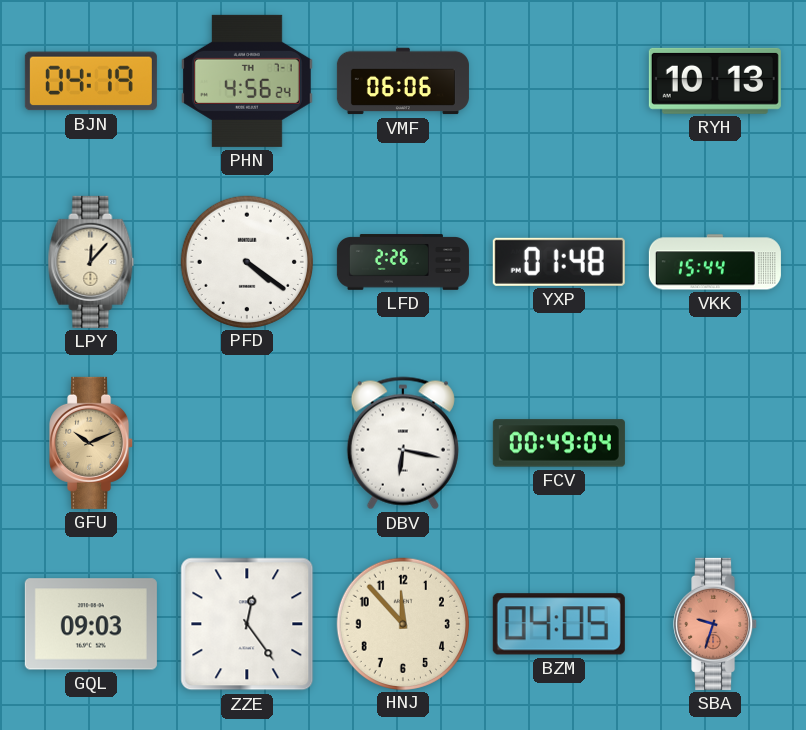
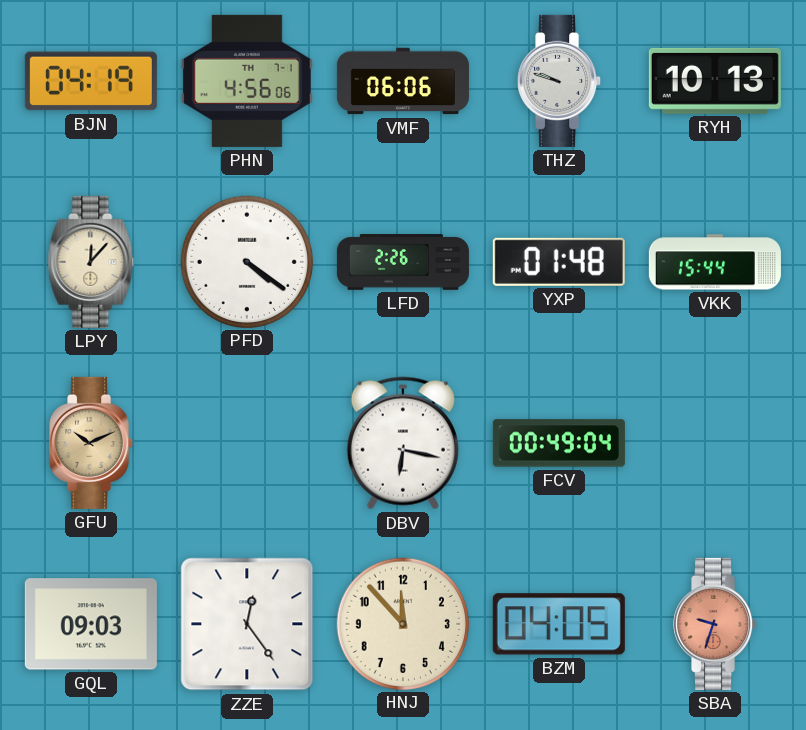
PHN: 4:56:24 -> 4:56:06
THZ: none -> 9:48
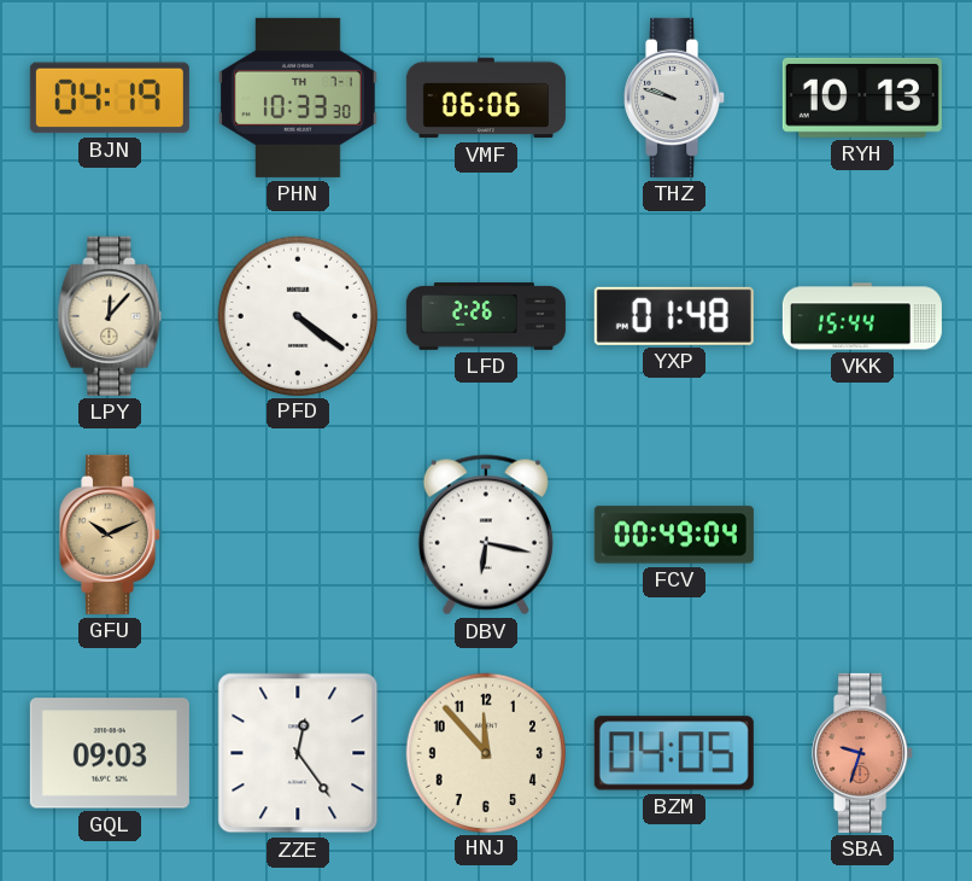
PHN: 4:56 -> 10:33
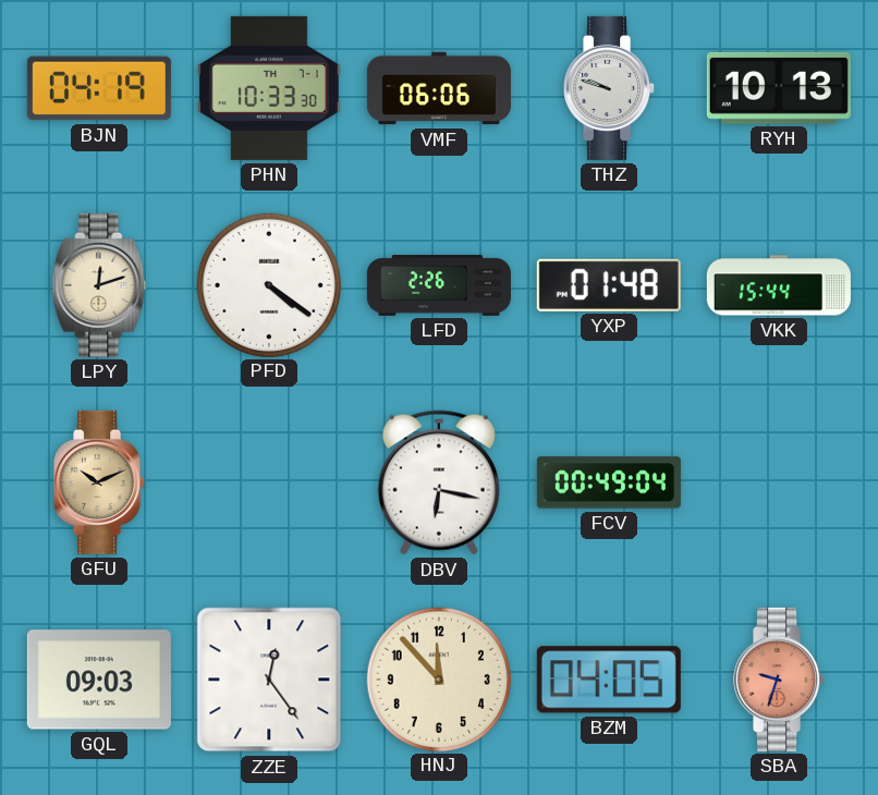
LPY: 12:07 -> 12:12
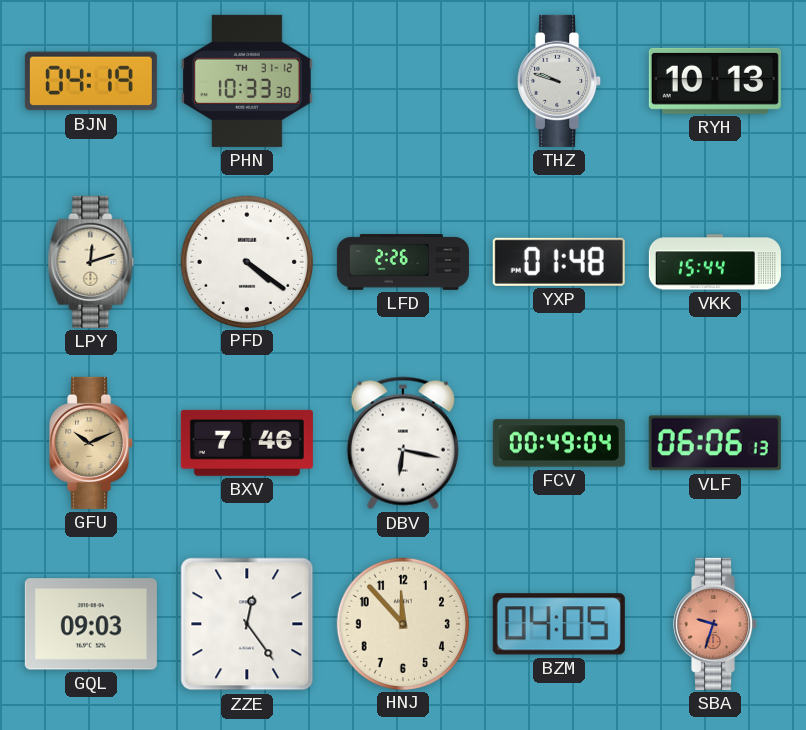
PHN date: TH 7-1 -> TH 31-12
VMF: 06:06 -> none
BXV: none -> 7:46
VLF: none -> 06:06
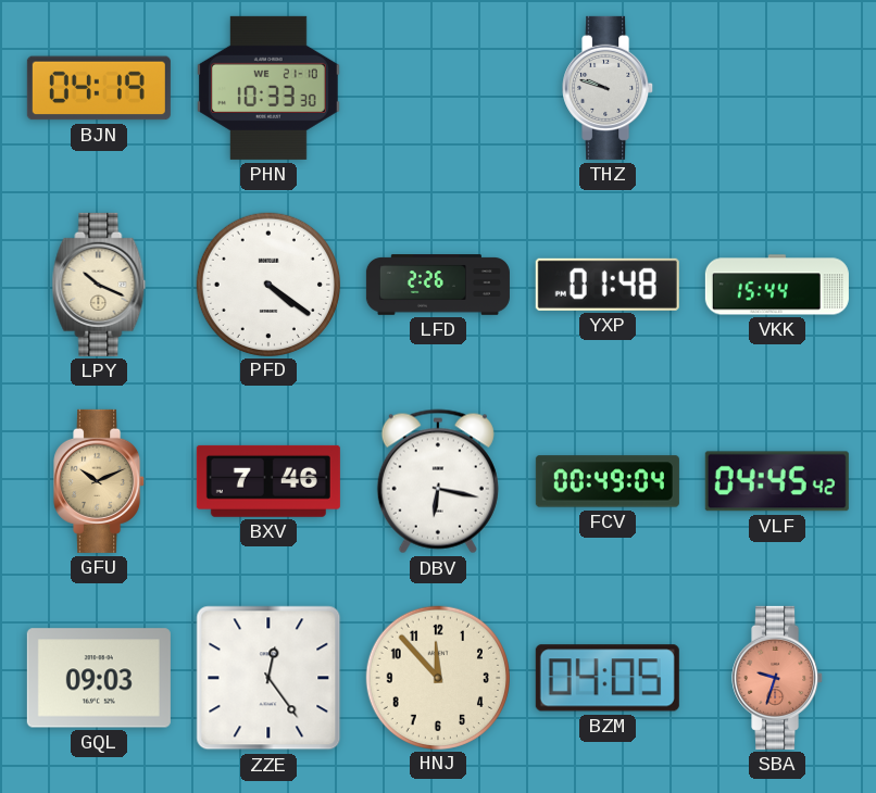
PHN date: TH 31-12 -> WE 21-10
RYH: 10:13 -> none
LPY: 12:12 -> 10:19
VLF: 06:06 -> 04:45
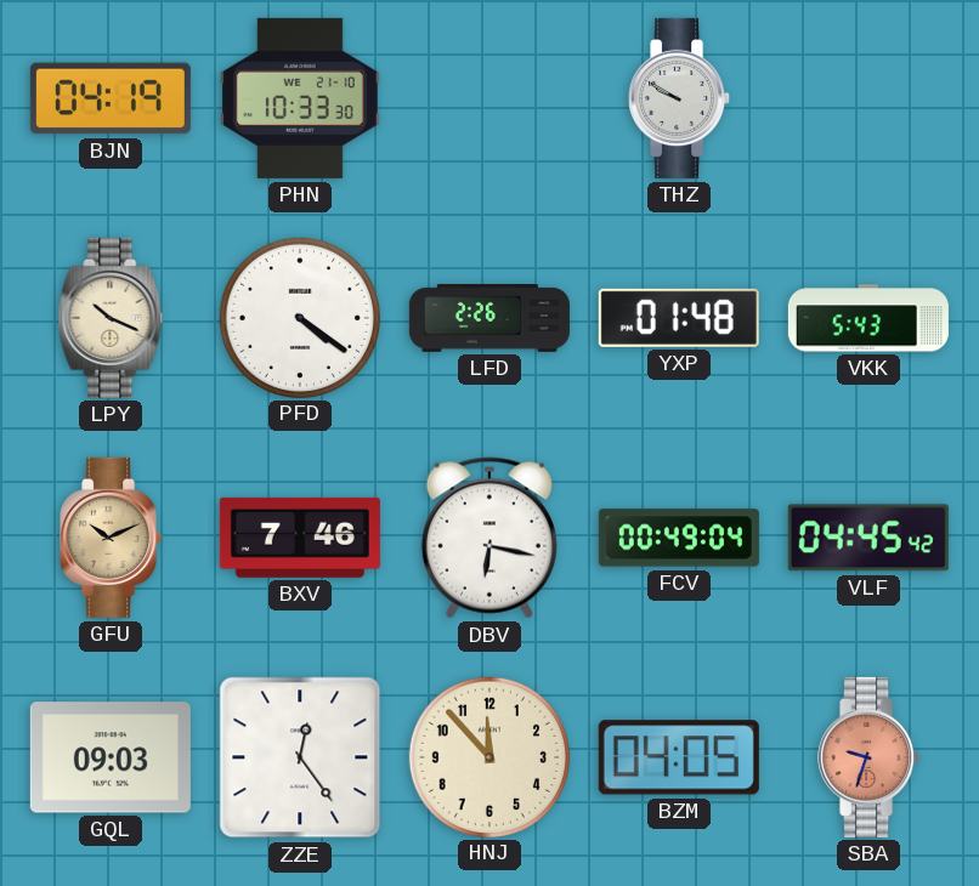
THZ: 9:48 -> 9:50
VKK: 15:44 -> 5:43
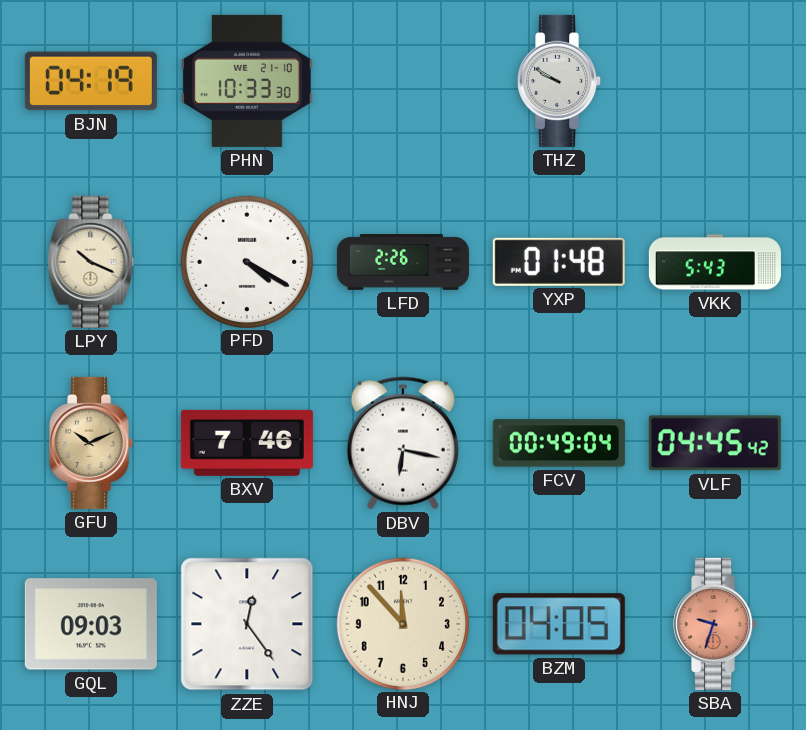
PFD: 4:21 -> 4:20
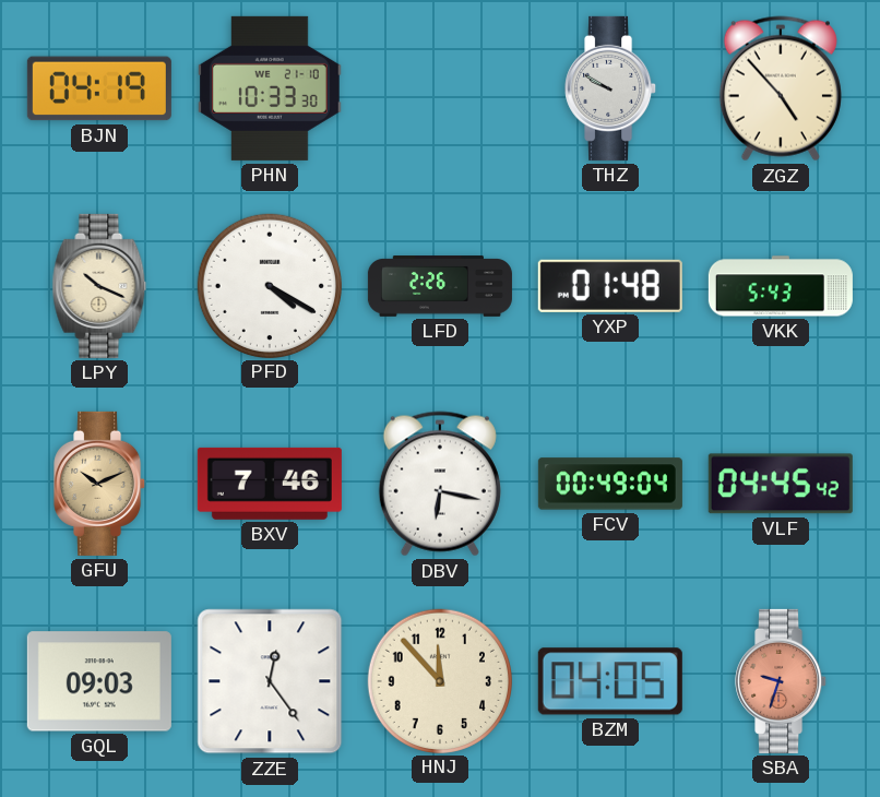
ZGZ: none -> 4:53
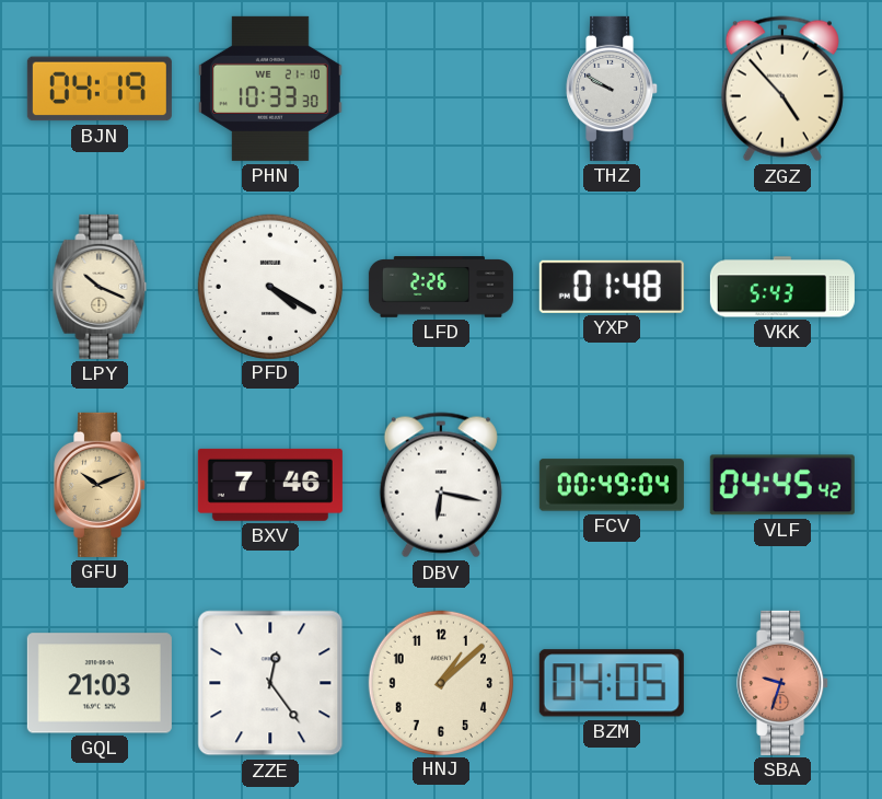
GQL: 09:03 -> 21:03
HNJ: 11:53 -> 1:08
